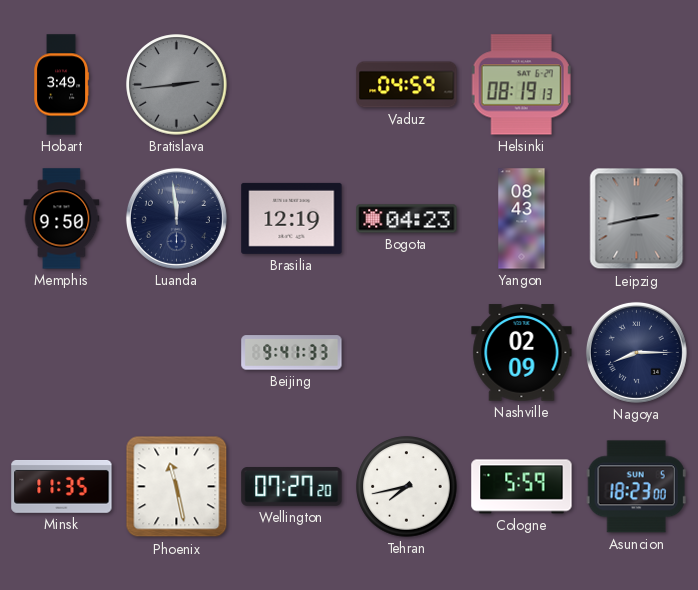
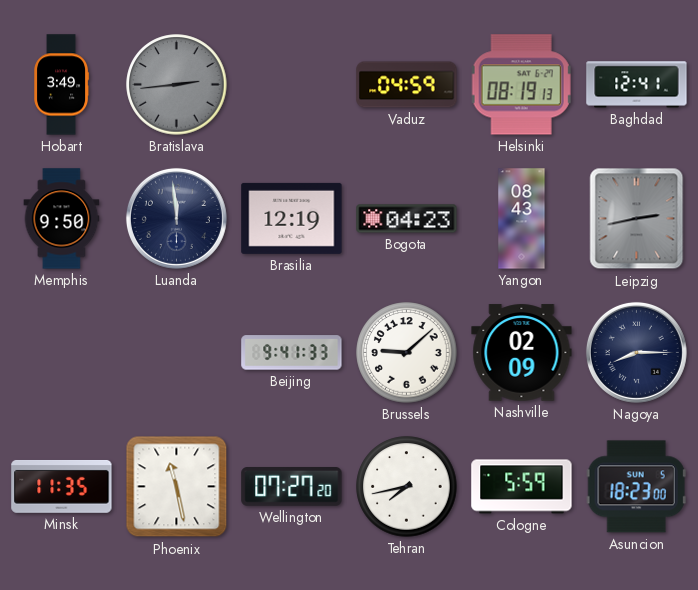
Baghdad: none -> 12:41
Brussels: none -> 9:08
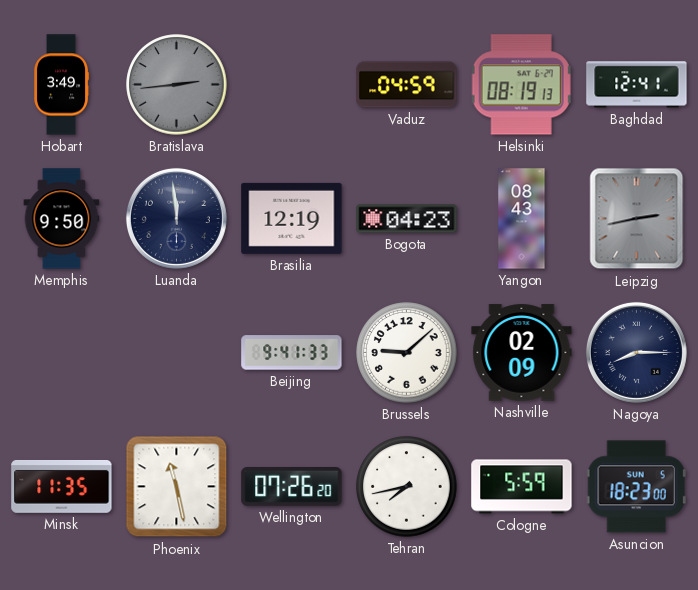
Wellington: 07:27 -> 07:26
